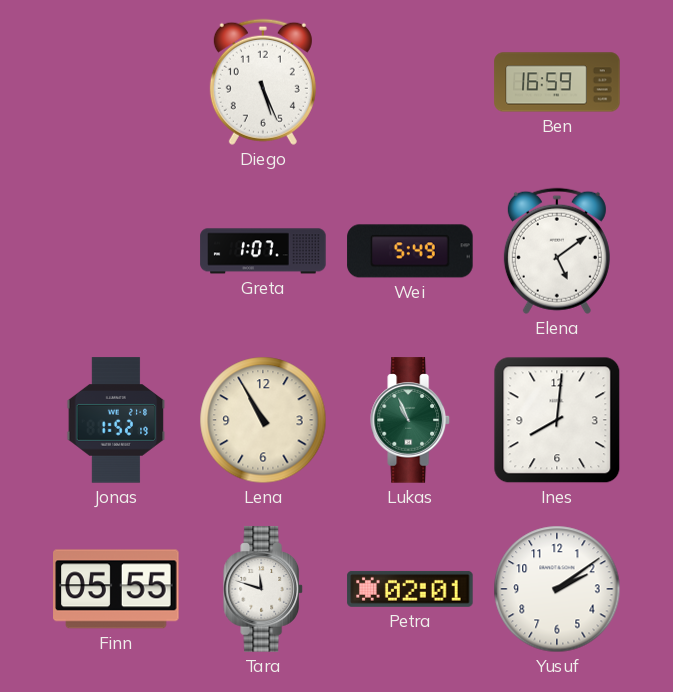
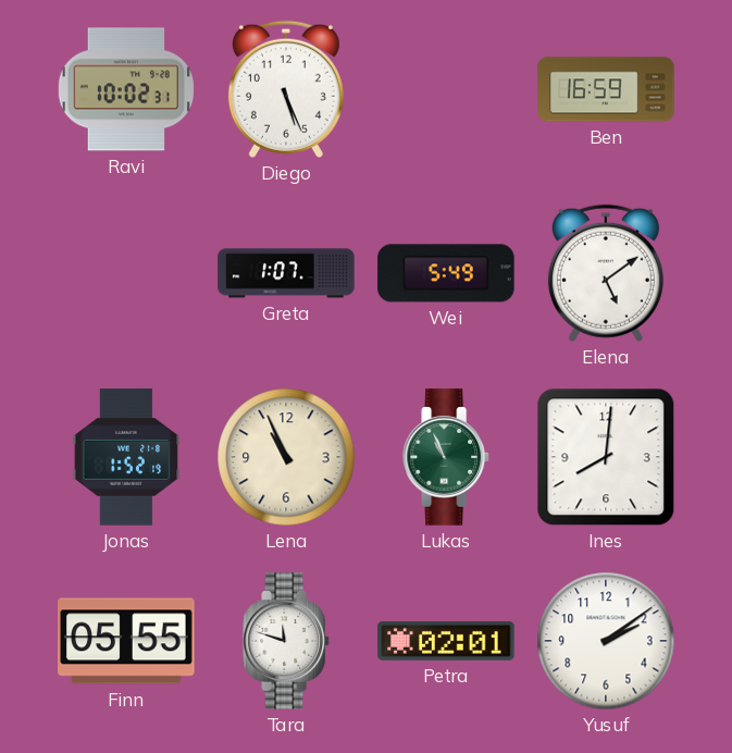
Ravi: none -> 10:02
Lena: 10:55 -> 10:56
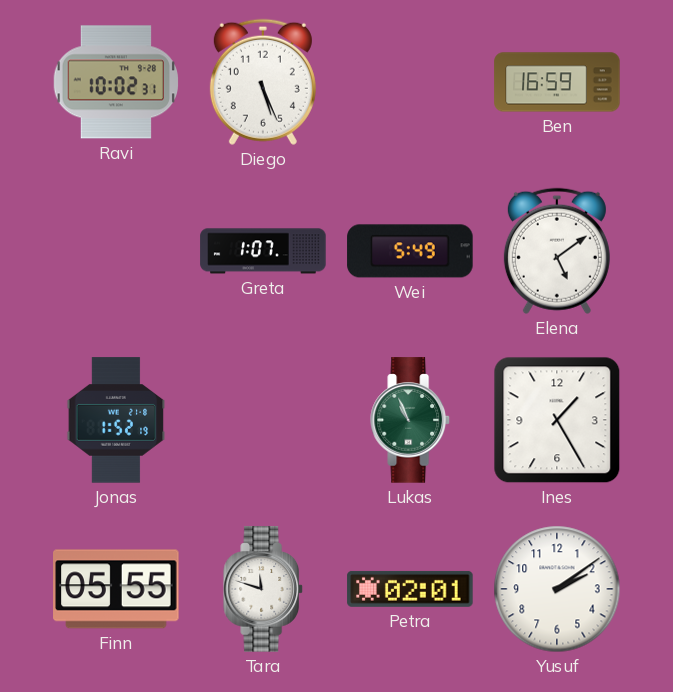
Lena: 10:56 -> none
Ines: 8:01 -> 1:25
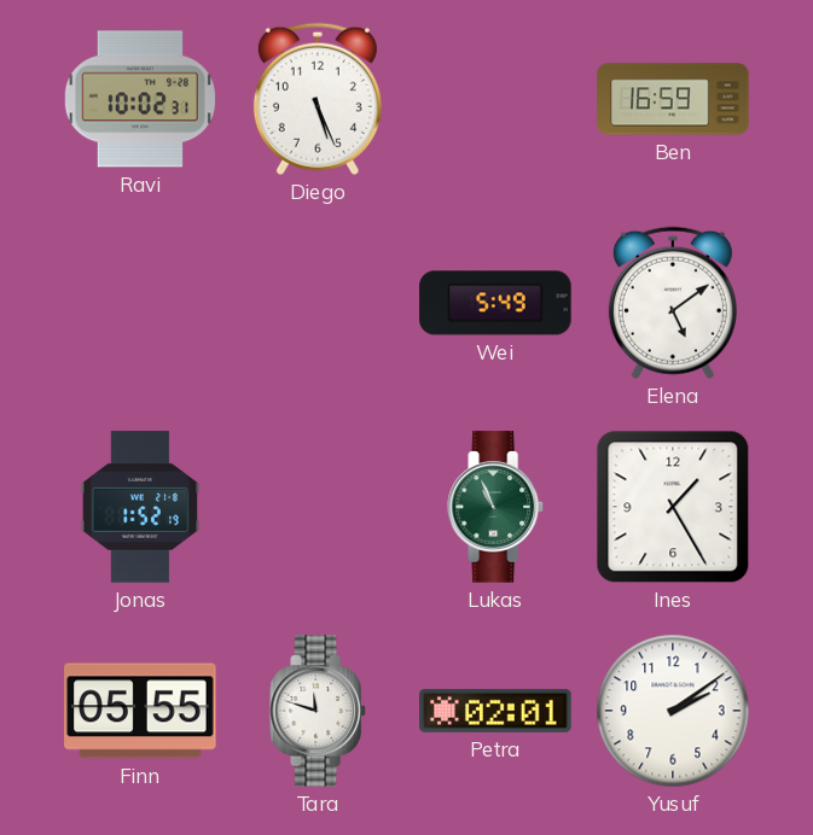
Greta: 1:07 -> none
